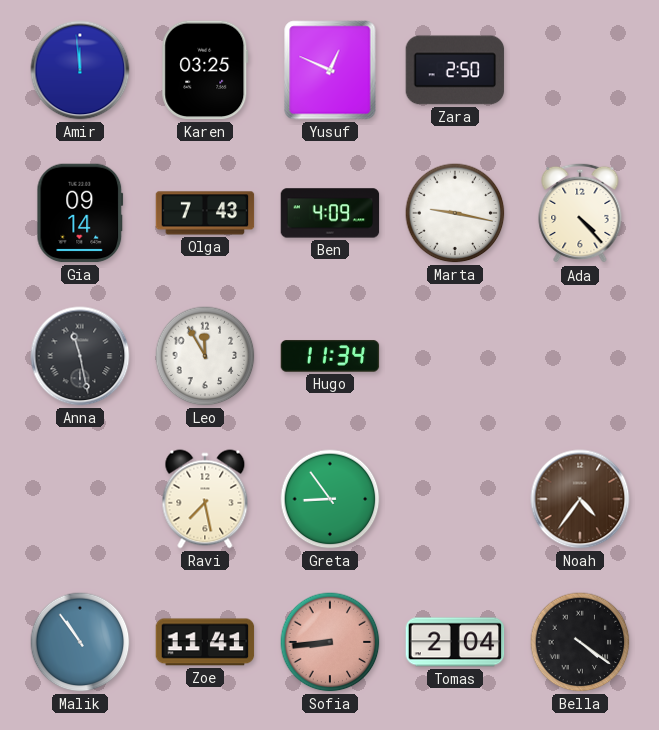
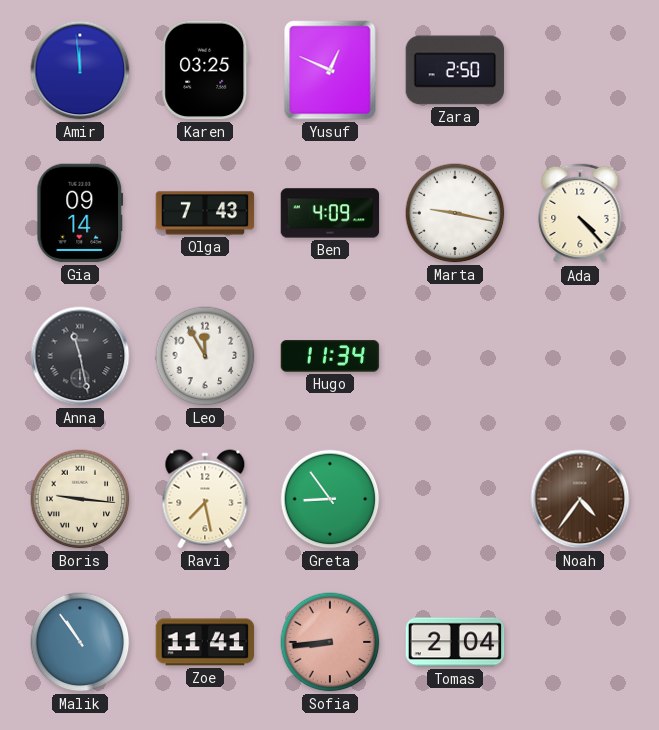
Boris: none -> 9:16
Bella: 4:21 -> none
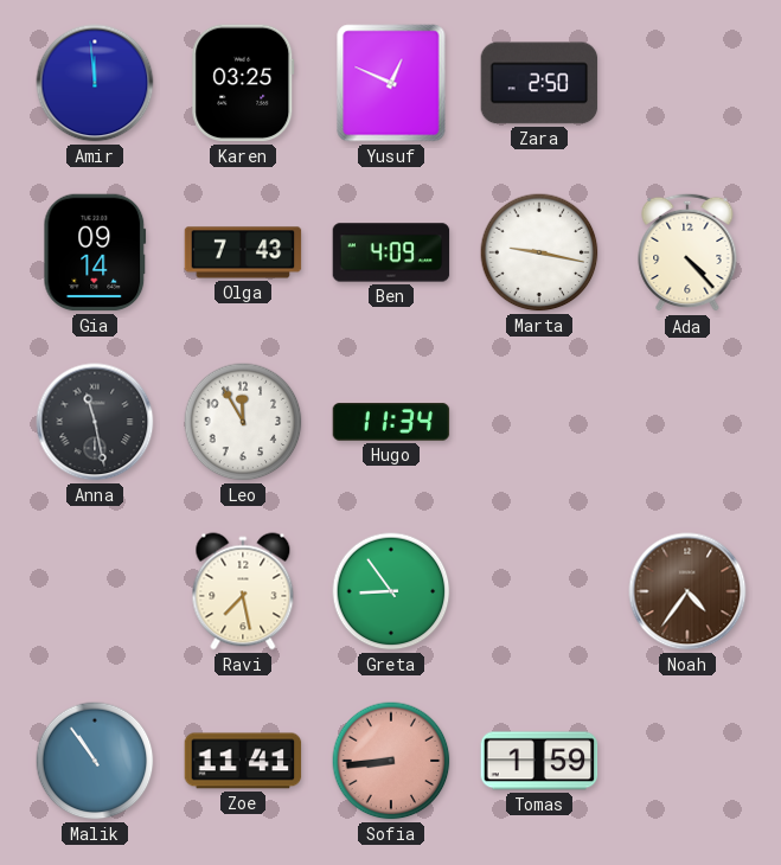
Boris: 9:16 -> none
Tomas: 2:04 -> 1:59
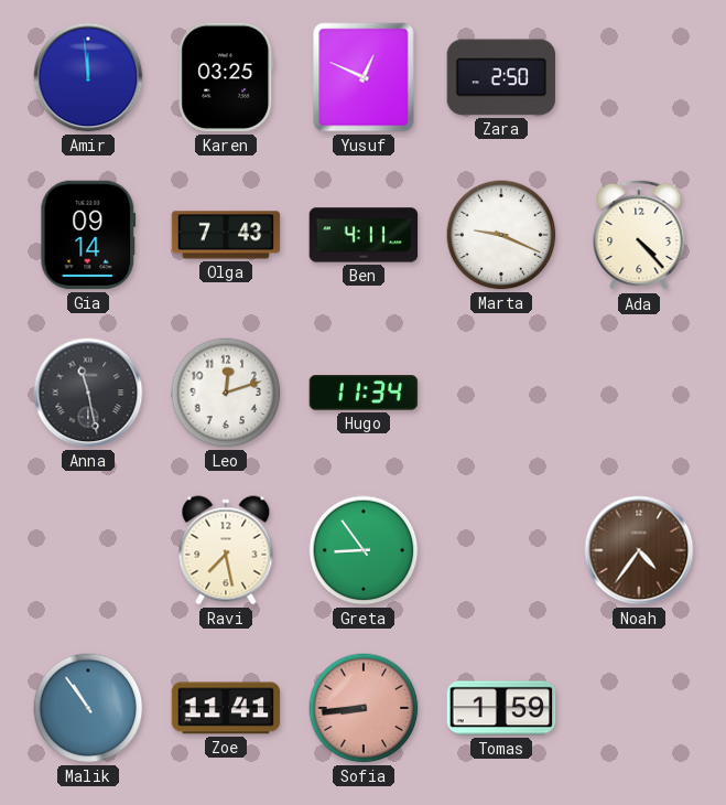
Ben: 4:09 -> 4:11
Marta: 9:17 -> 9:19
Leo: 11:55 -> 12:12
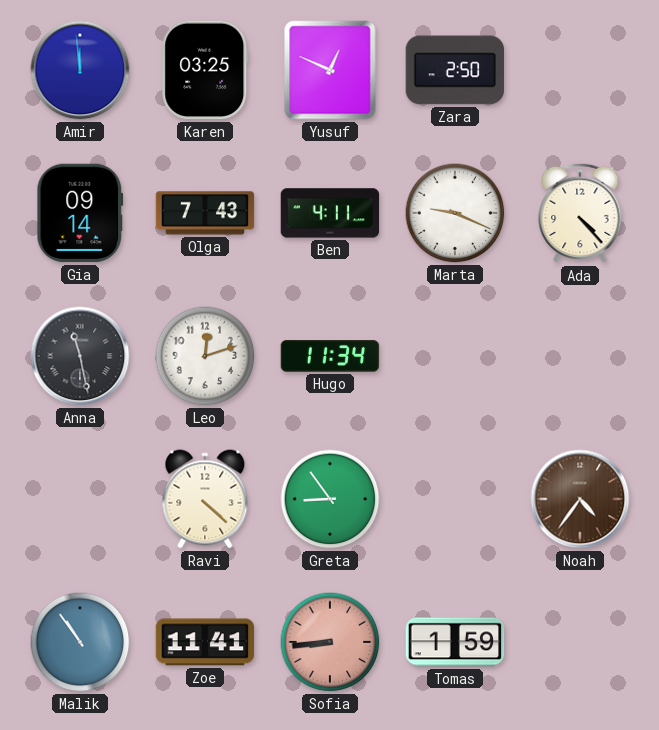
Ravi: 7:28 -> 4:22
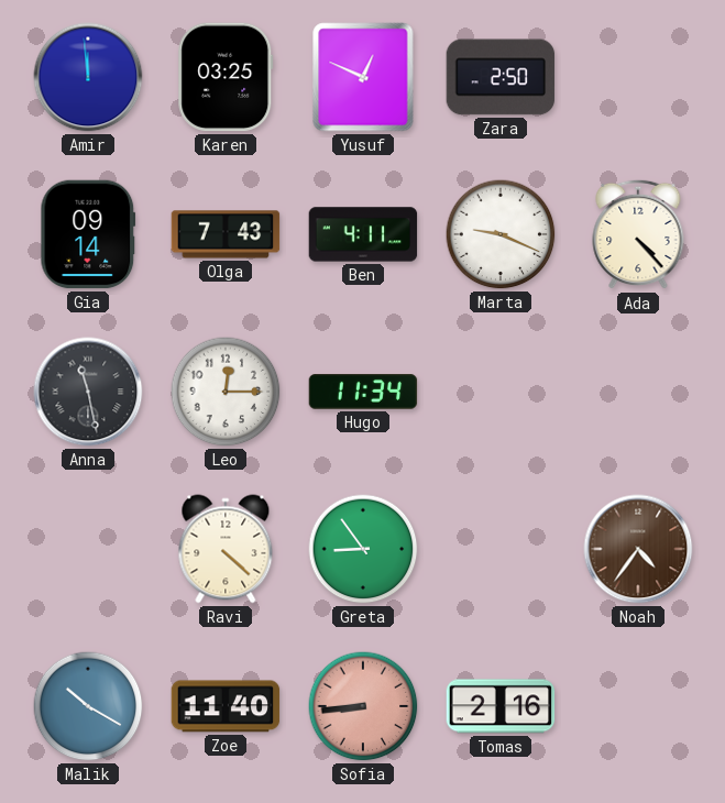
Leo: 12:12 -> 12:15
Malik: 10:54 -> 10:20
Zoe: 11:41 -> 11:40
Tomas: 1:59 -> 2:16
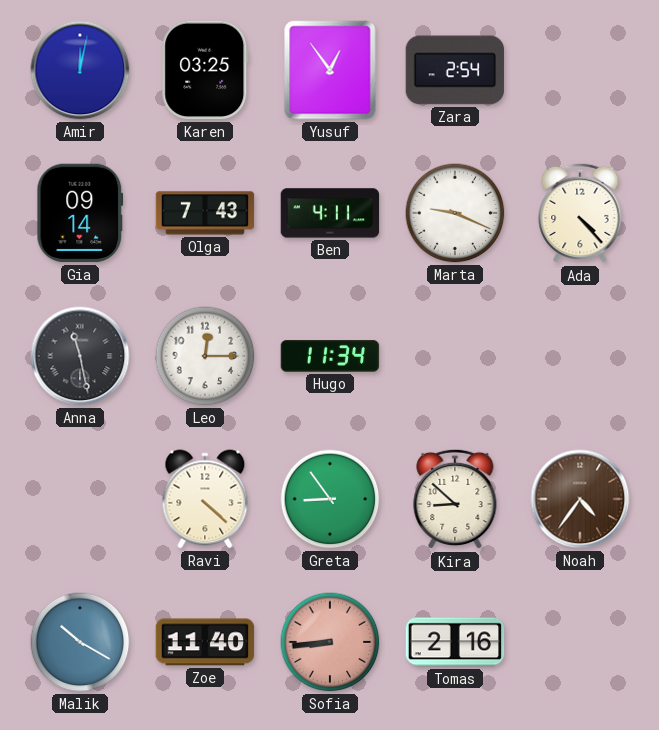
Amir: 11:59 -> 12:02
Yusuf: 12:49 -> 12:54
Zara: 2:50 -> 2:54
Kira: none -> 8:52
